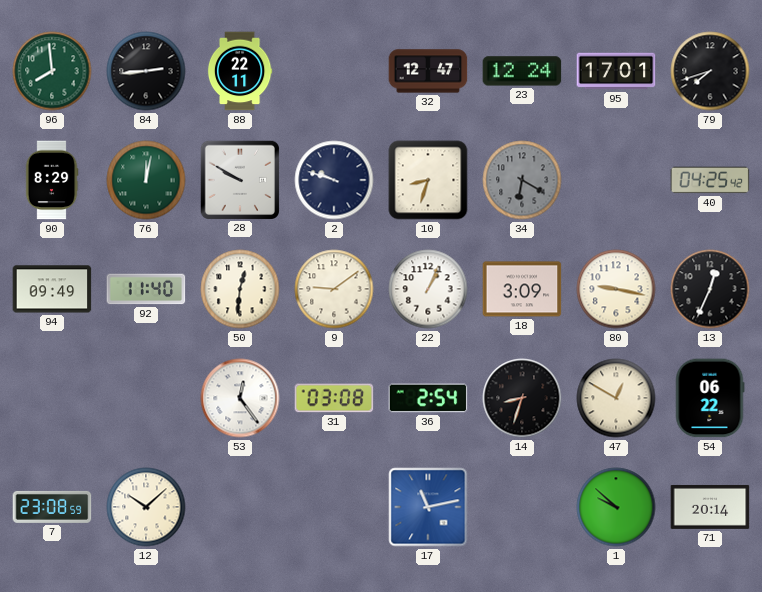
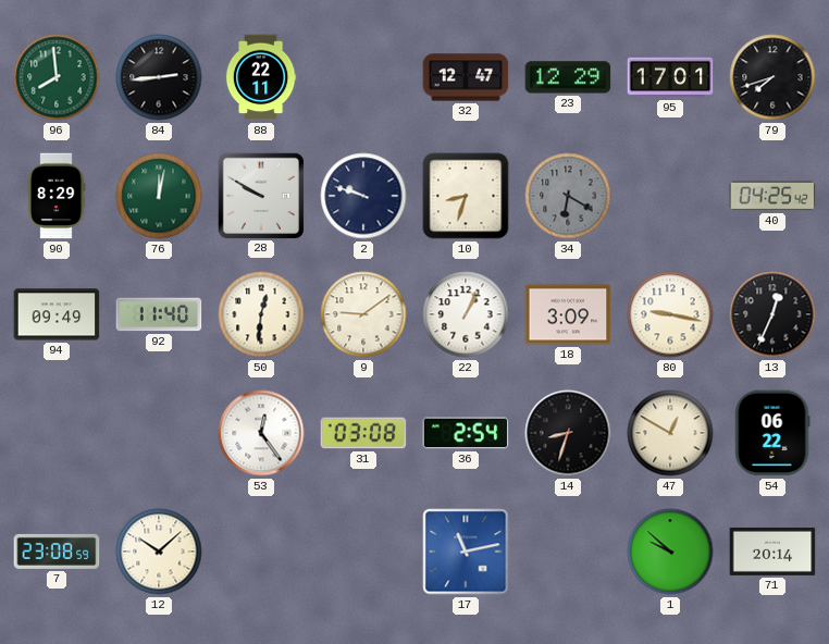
23: 12:24 -> 12:29
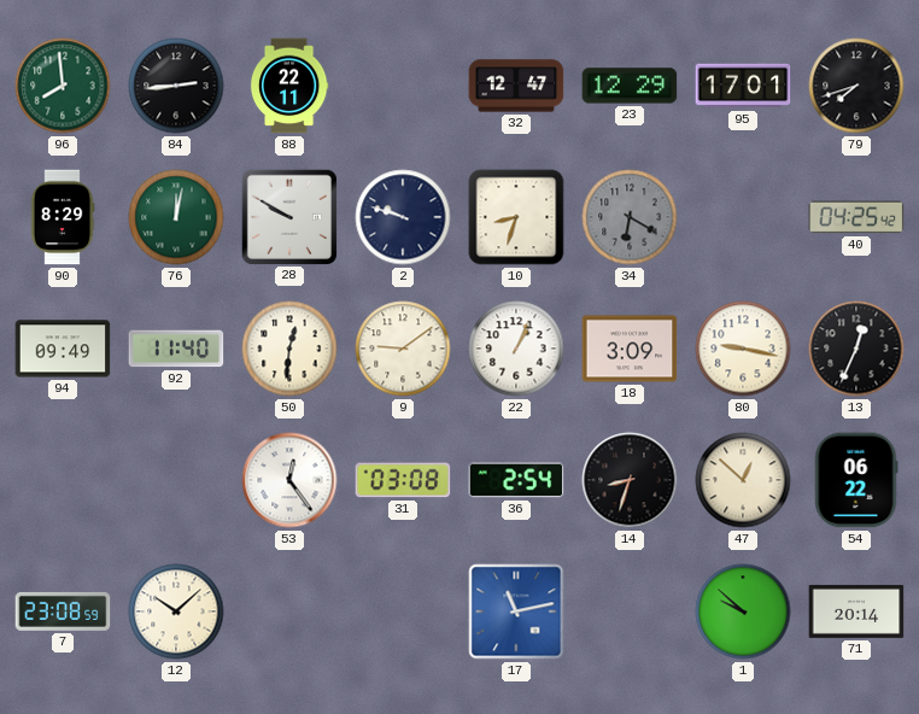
47: 12:50 -> 12:52
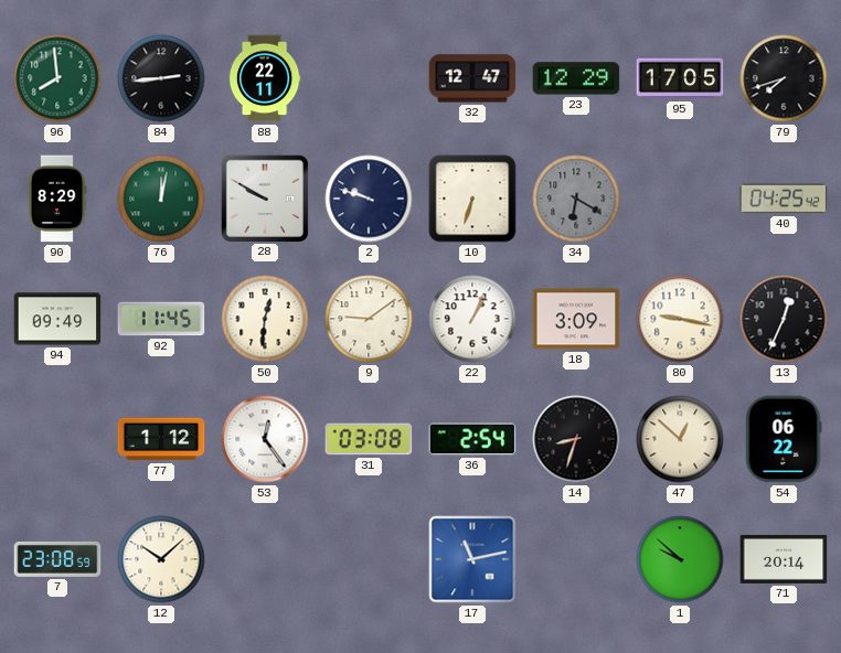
95: 17:01 -> 17:05
10: 8:33 -> 6:33
92: 11:40 -> 11:45
77: none -> 1:12
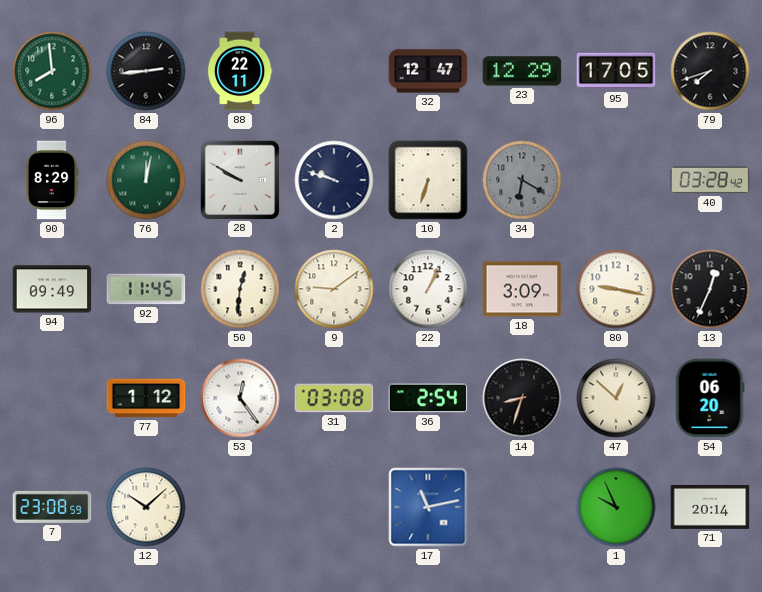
40: 04:25 -> 03:28
54: 06:22 -> 06:20
1: 9:52 -> 9:56
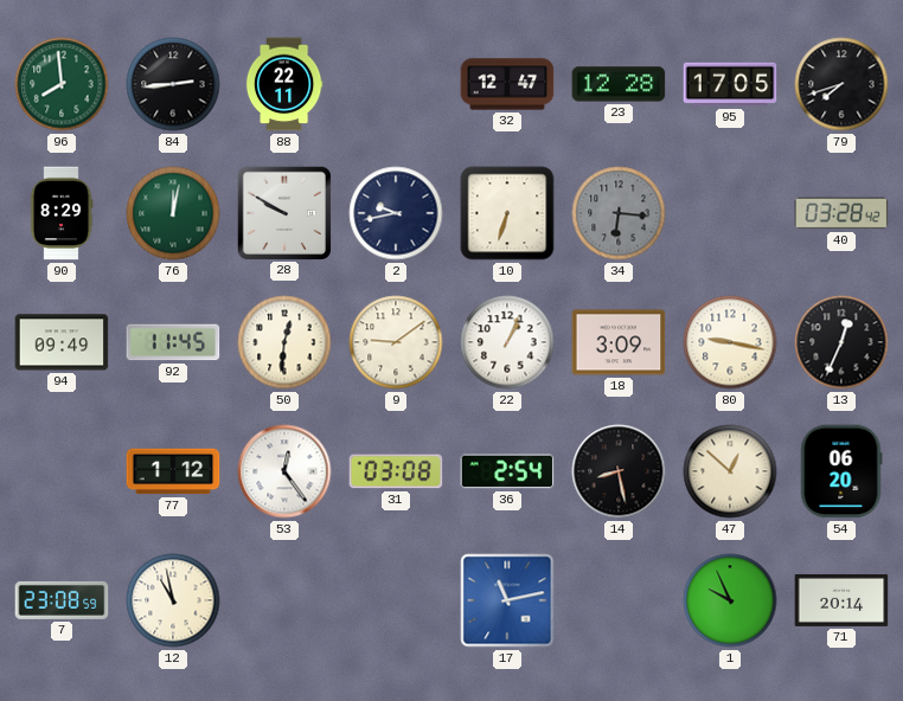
23: 12:29 -> 12:28
2: 9:48 -> 9:43
34: 6:20 -> 6:16
14: 8:33 -> 8:28
12: 10:08 -> 10:58
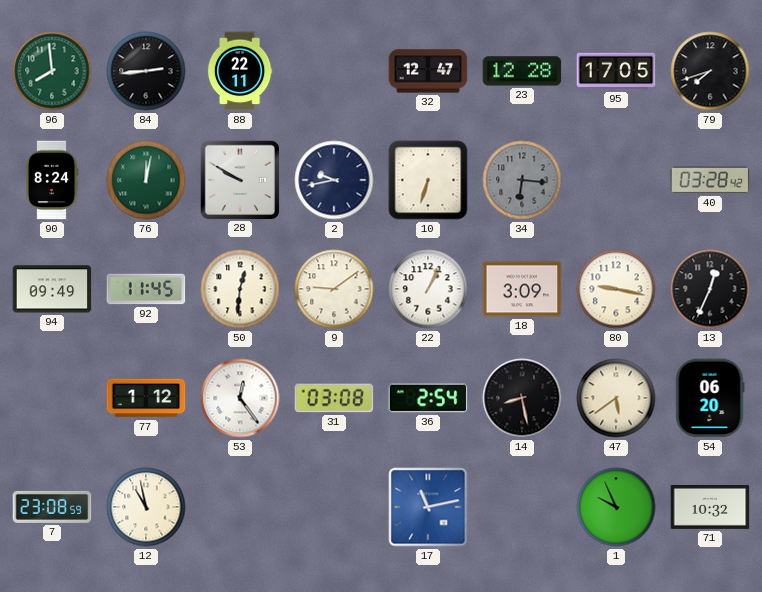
90: 8:29 -> 8:24
47: 12:52 -> 5:39
71: 20:14 -> 10:32
